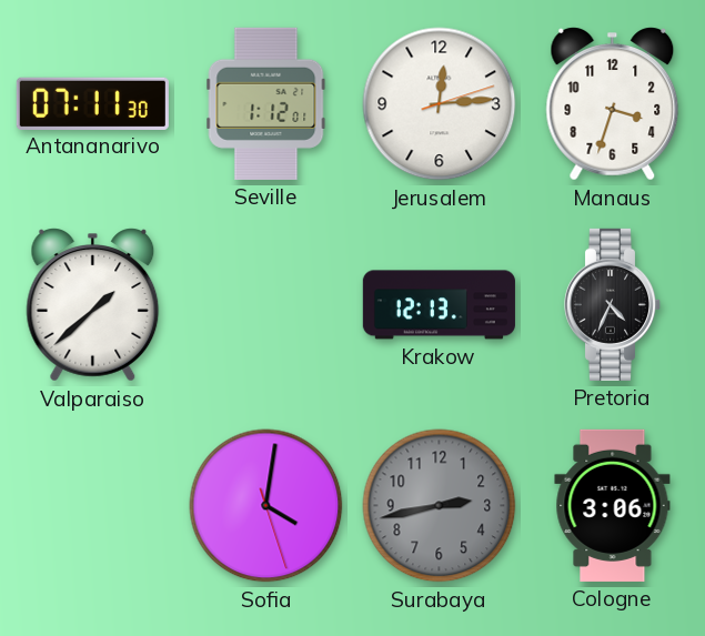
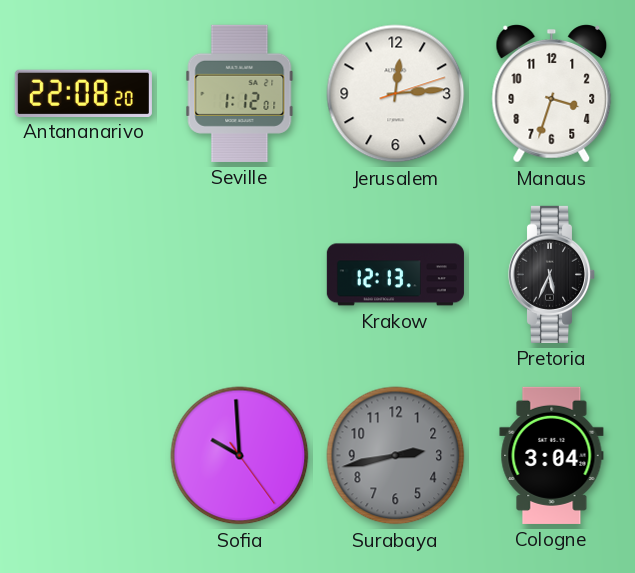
Antananarivo: 07:11 -> 22:08
Valparaiso: 1:38 -> none
Pretoria: 4:34 -> 5:34
Sofia: 4:01 -> 9:59
Cologne: 3:06 -> 3:04
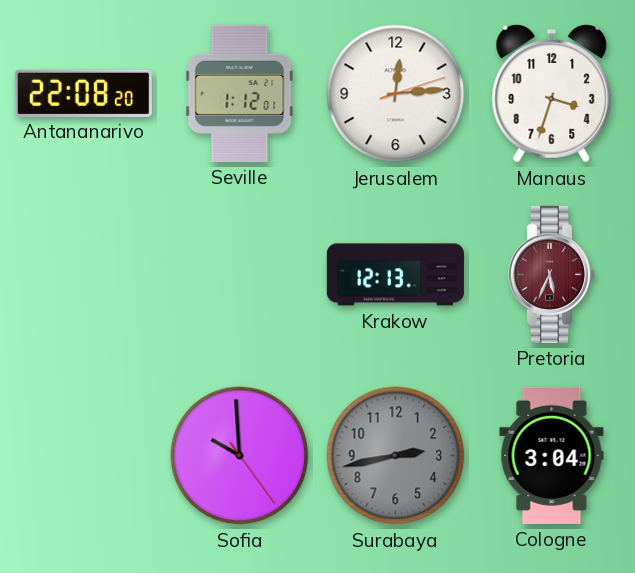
Pretoria dial: black -> burgundy
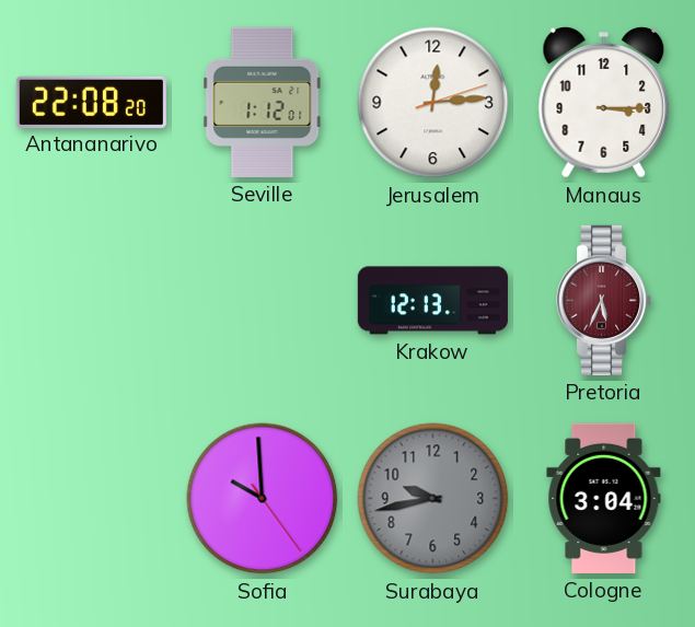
Manaus: 3:33 -> 3:15
Surabaya: 2:43 -> 9:43
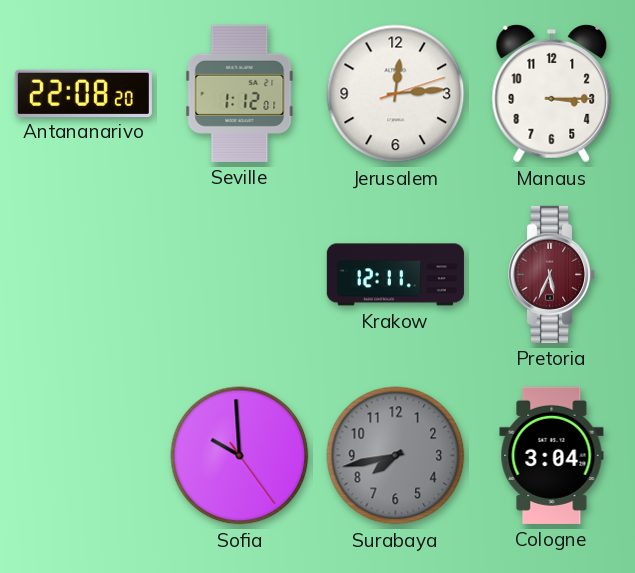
Krakow: 12:13 -> 12:11
Surabaya: 9:43 -> 7:43
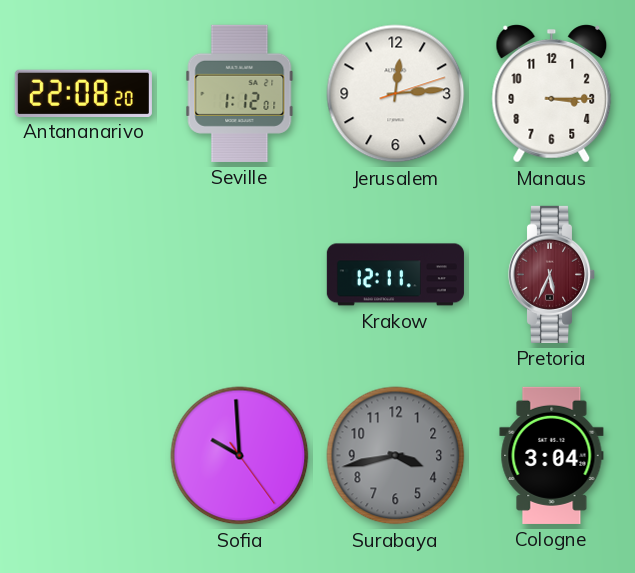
Surabaya: 7:43 -> 3:43
